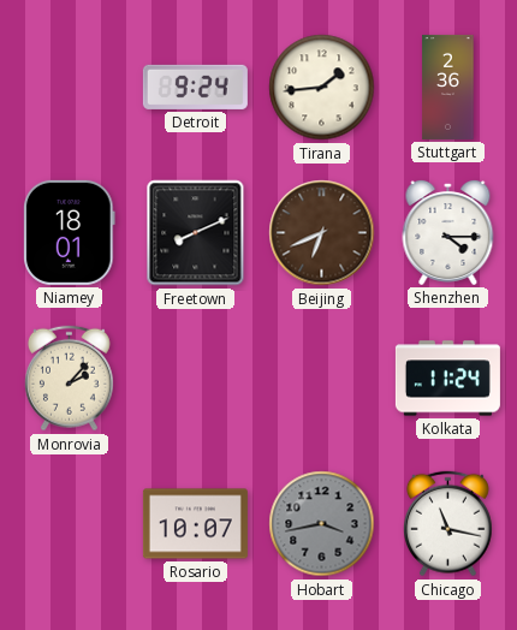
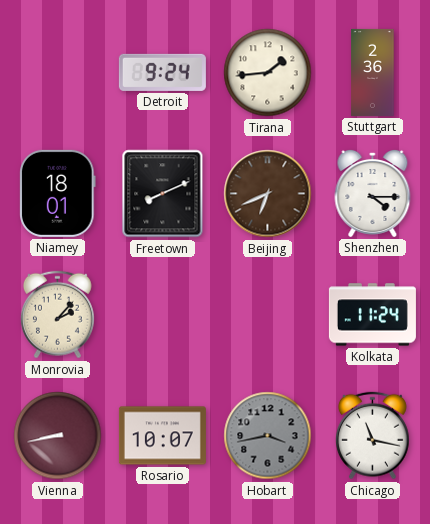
Vienna: none -> 8:43
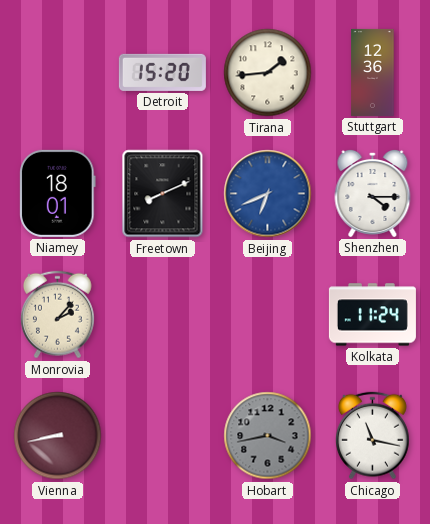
Detroit: 9:24 -> 15:20
Stuttgart: 2:36 -> 12:36
Beijing dial: brown -> blue
Rosario: 10:07 -> none
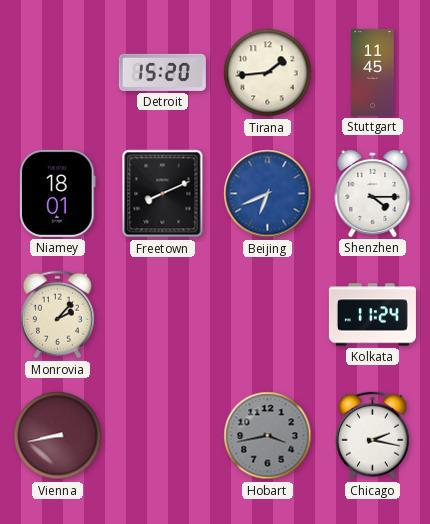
Stuttgart: 12:36 -> 11:45
Chicago: 11:17 -> 2:17
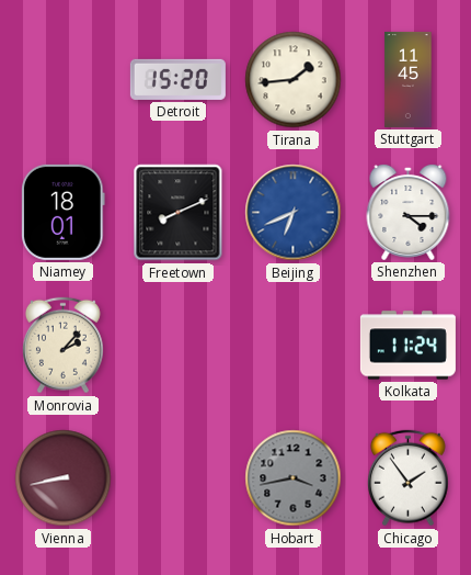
Chicago: 2:17 -> 1:54
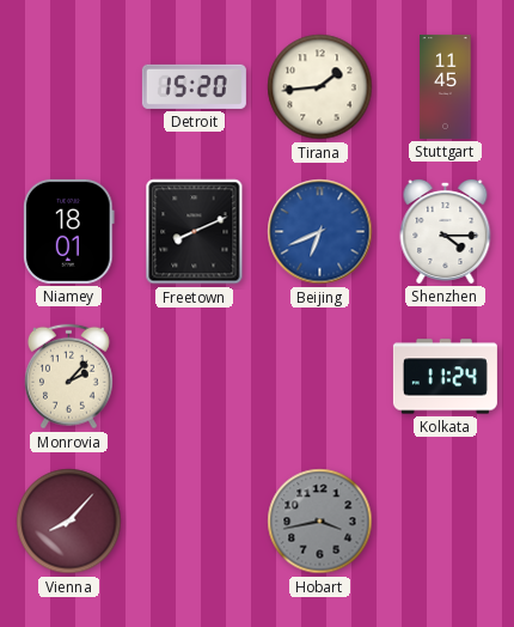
Vienna: 8:43 -> 8:07
Chicago: 1:54 -> none
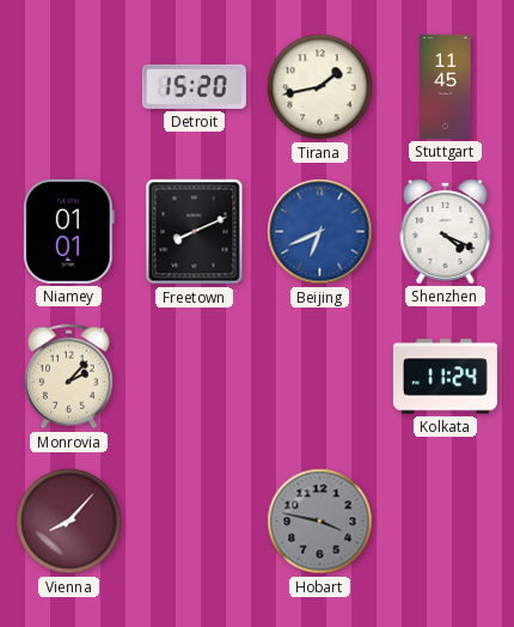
Tirana: 1:44 -> 1:43
Niamey: 18:01 -> 01:01
Shenzhen: 4:15 -> 4:19
Hobart: 3:43 -> 3:47
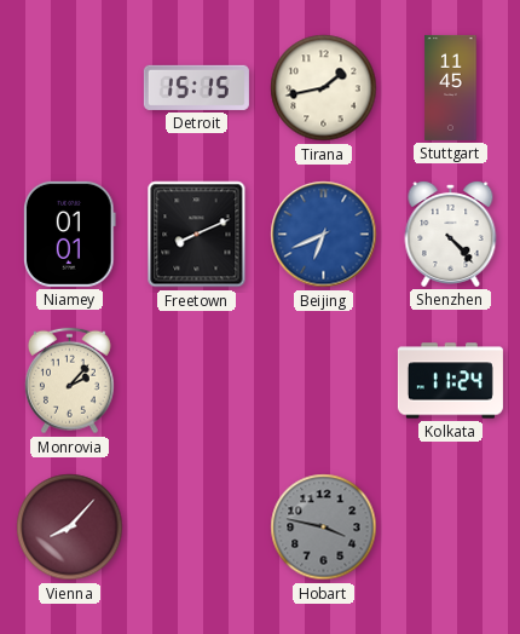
Detroit: 15:20 -> 15:15
Shenzhen: 4:19 -> 4:23
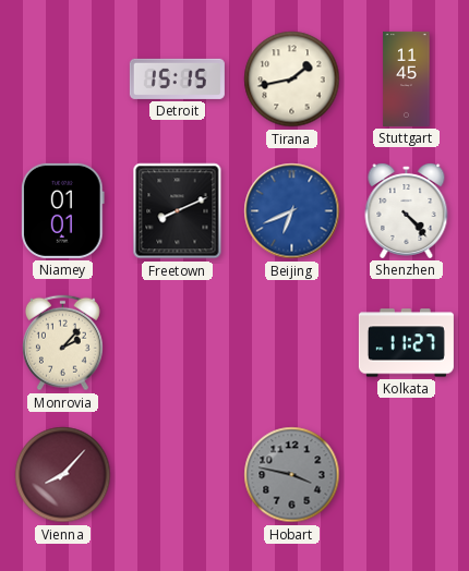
Kolkata: 11:24 -> 11:27
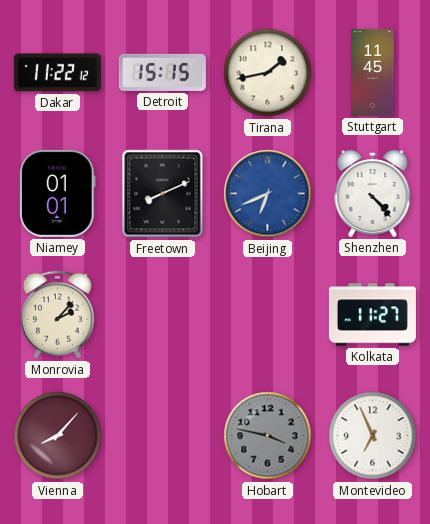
Dakar: none -> 11:22
Montevideo: none -> 6:56
